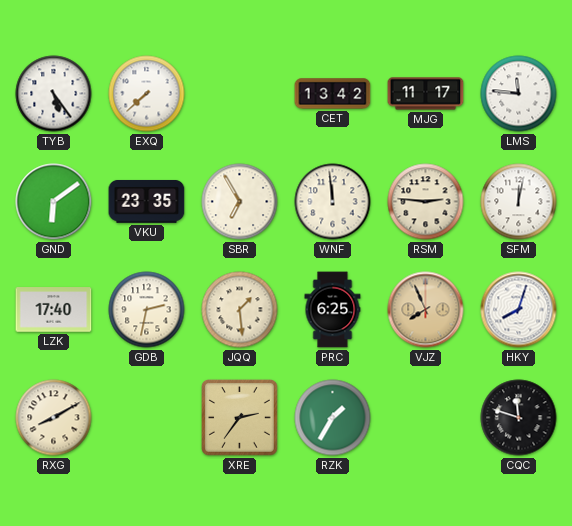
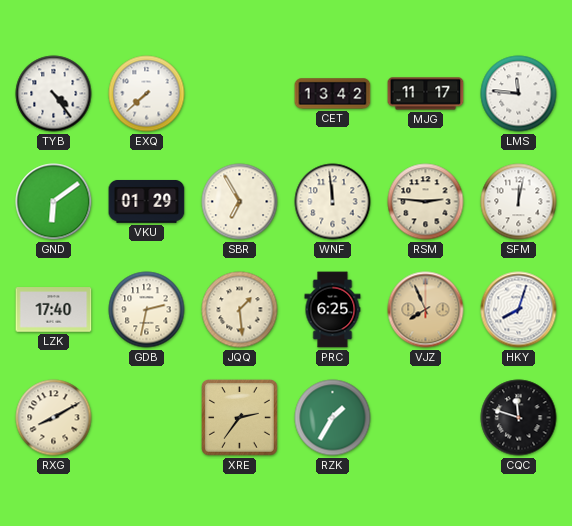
TYB: 5:24 -> 4:24
VKU: 23:35 -> 01:29
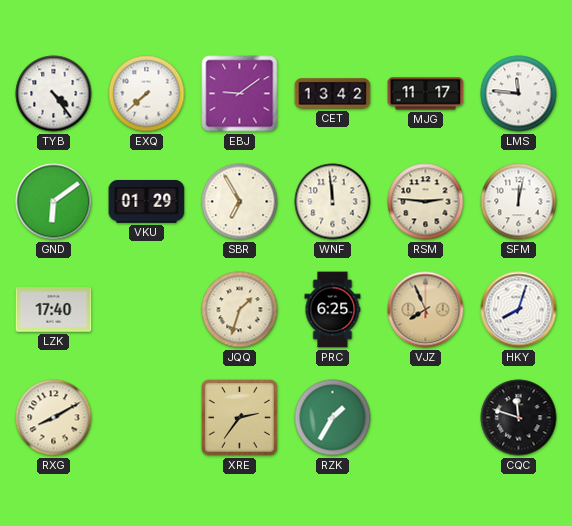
EBJ: none -> 9:09
GDB: 2:32 -> none
JQQ: 1:29 -> 1:33
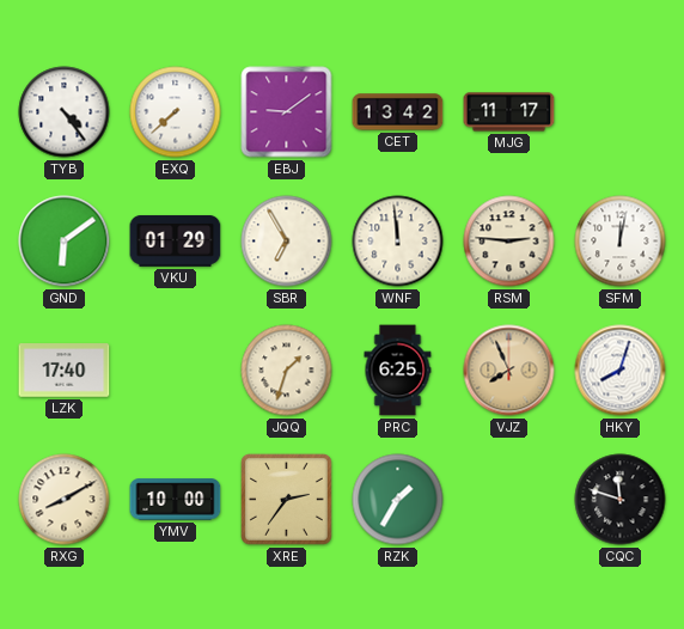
LMS: 11:46 -> none
YMV: none -> 10:00
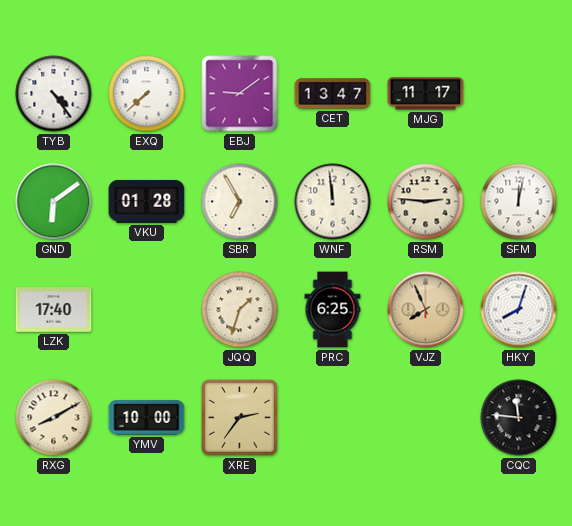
CET: 13:42 -> 13:47
VKU: 01:29 -> 01:28
RZK: 1:35 -> none
CQC: 11:48 -> 11:46
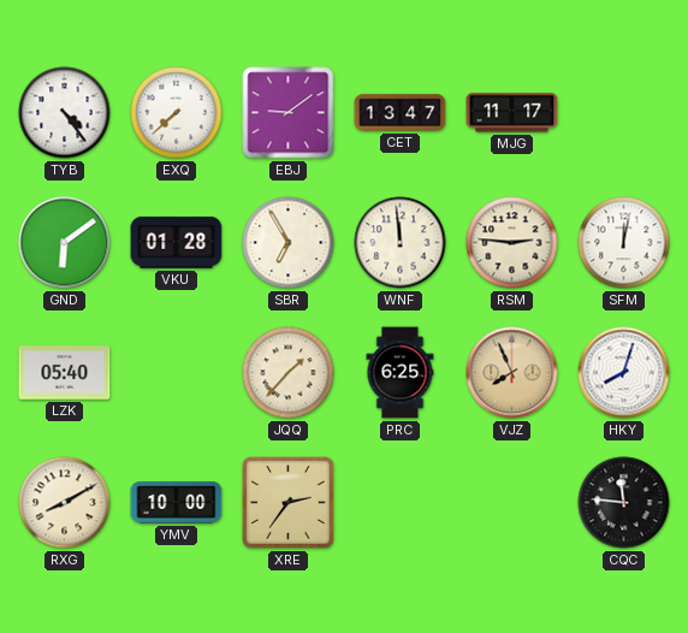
LZK: 17:40 -> 05:40
JQQ: 1:33 -> 1:37
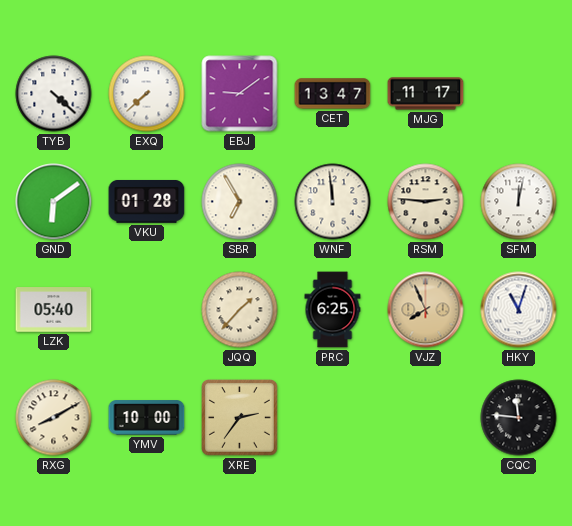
TYB: 4:24 -> 4:22
HKY: 8:03 -> 11:03
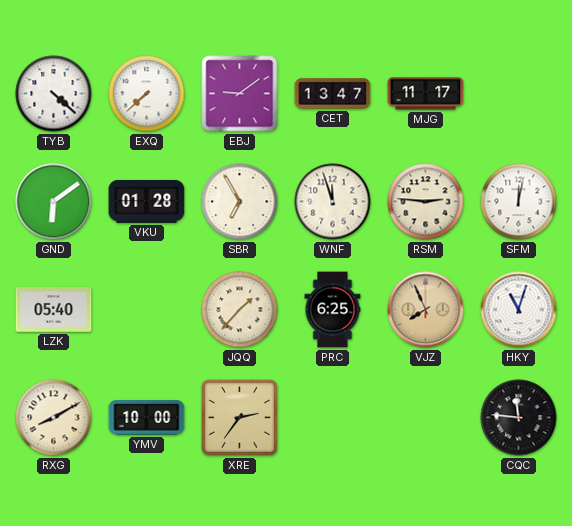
WNF: 11:59 -> 11:57
